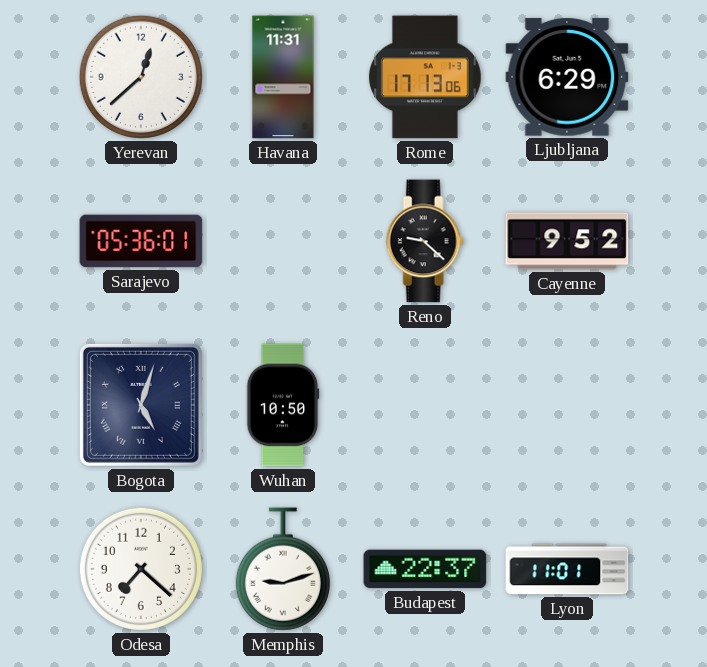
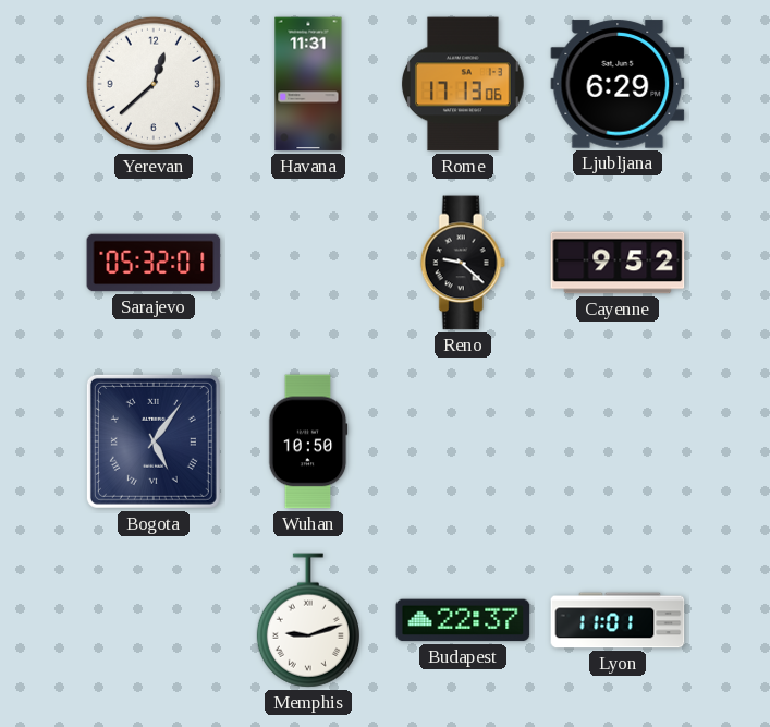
Sarajevo: 05:36 -> 05:32
Bogota: 5:03 -> 5:06
Odesa: 7:22 -> none
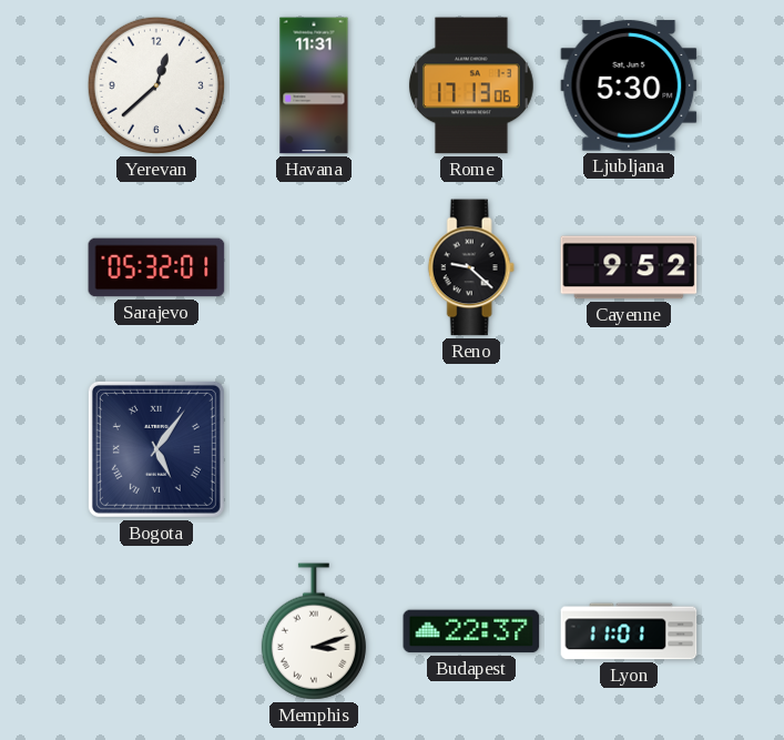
Ljubljana: 6:29 -> 5:30
Wuhan: 10:50 -> none
Memphis: 9:12 -> 3:12
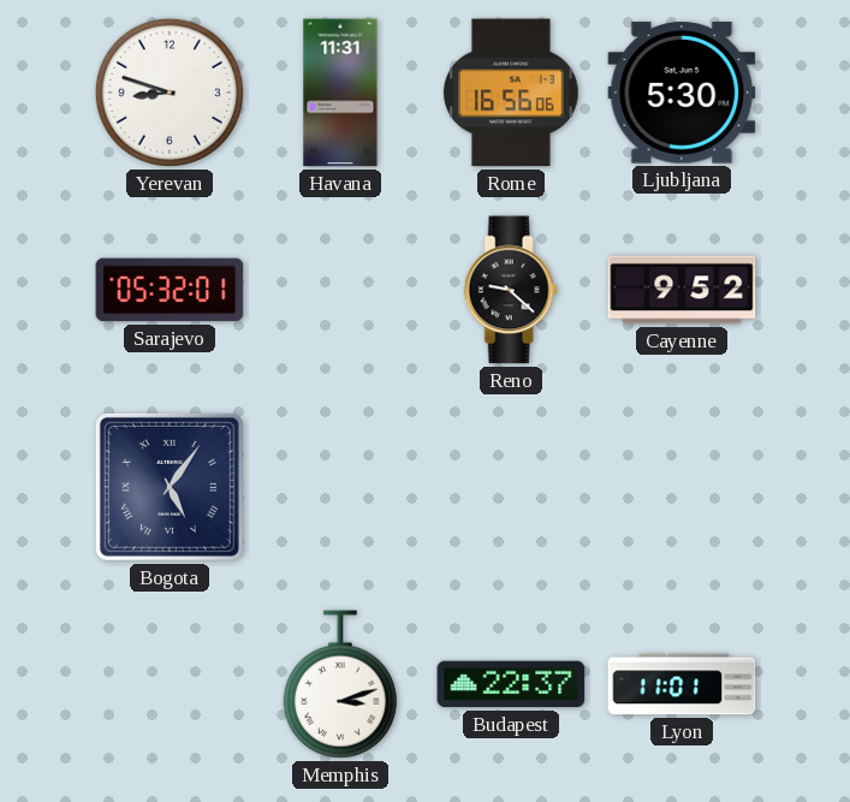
Yerevan: 12:38 -> 8:48
Rome: 17:13 -> 16:56
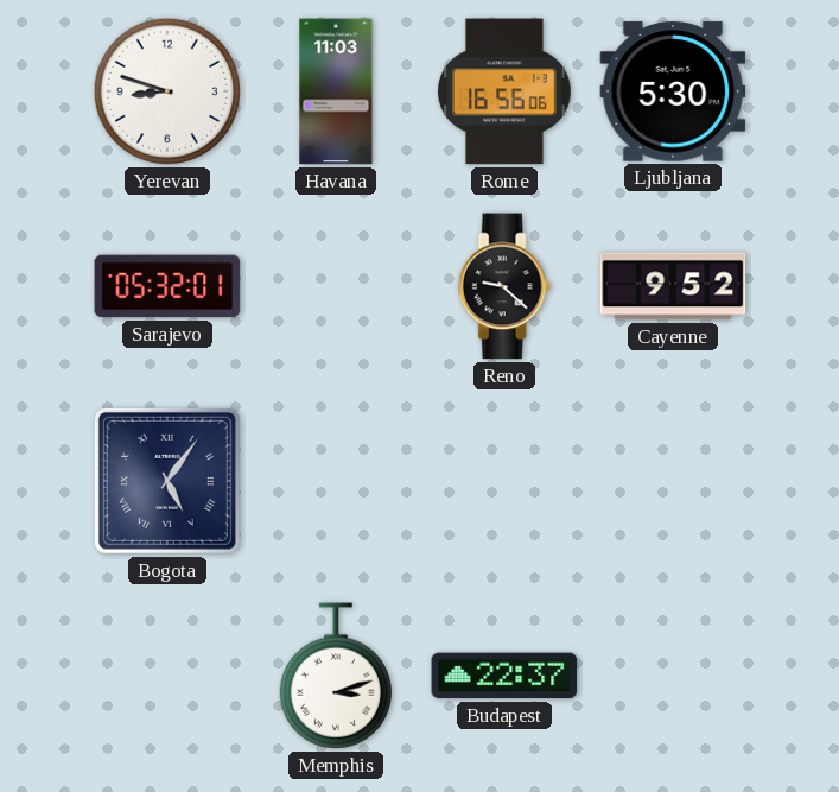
Havana: 11:31 -> 11:03
Lyon: 11:01 -> none
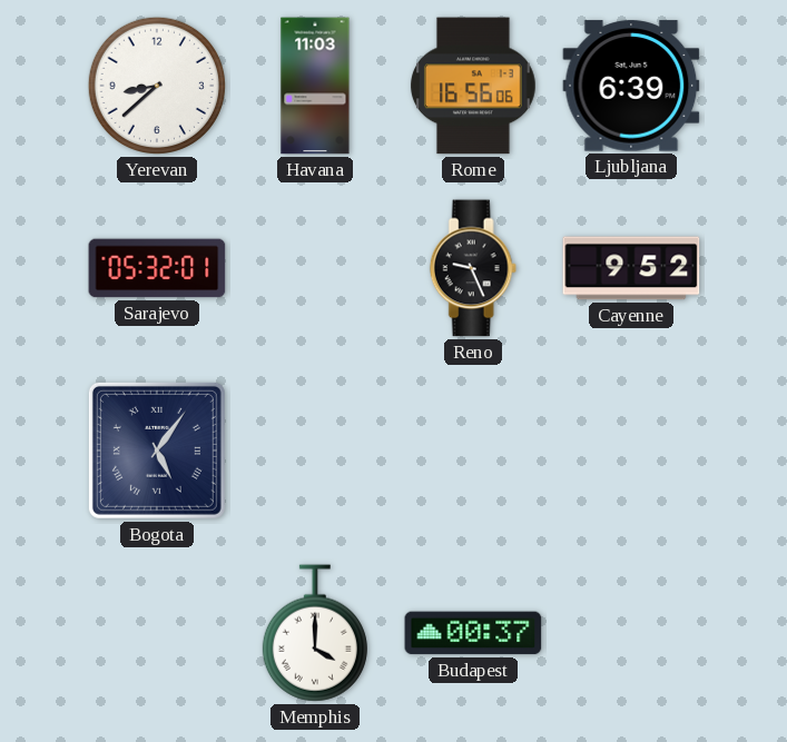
Yerevan: 8:48 -> 8:38
Ljubljana: 5:30 -> 6:39
Reno: 9:22 -> 9:26
Memphis: 3:12 -> 4:00
Budapest: 22:37 -> 00:37
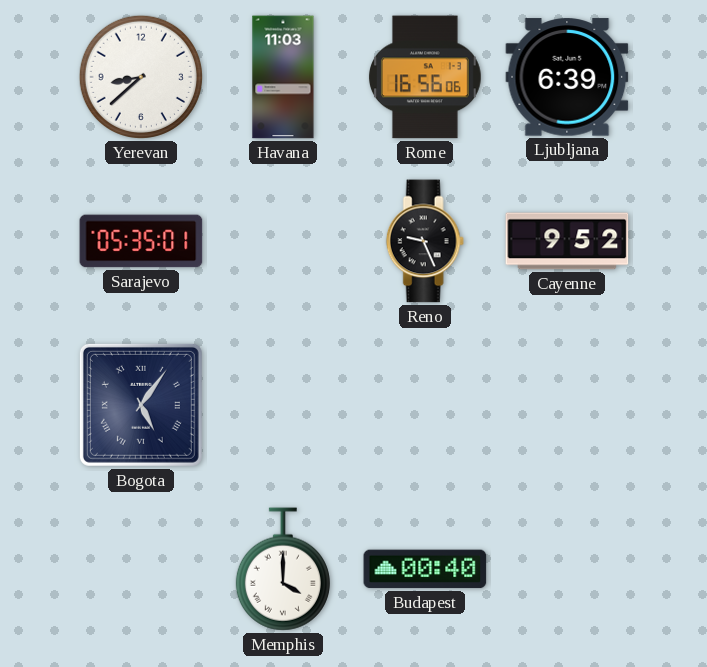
Sarajevo: 05:32 -> 05:35
Budapest: 00:37 -> 00:40
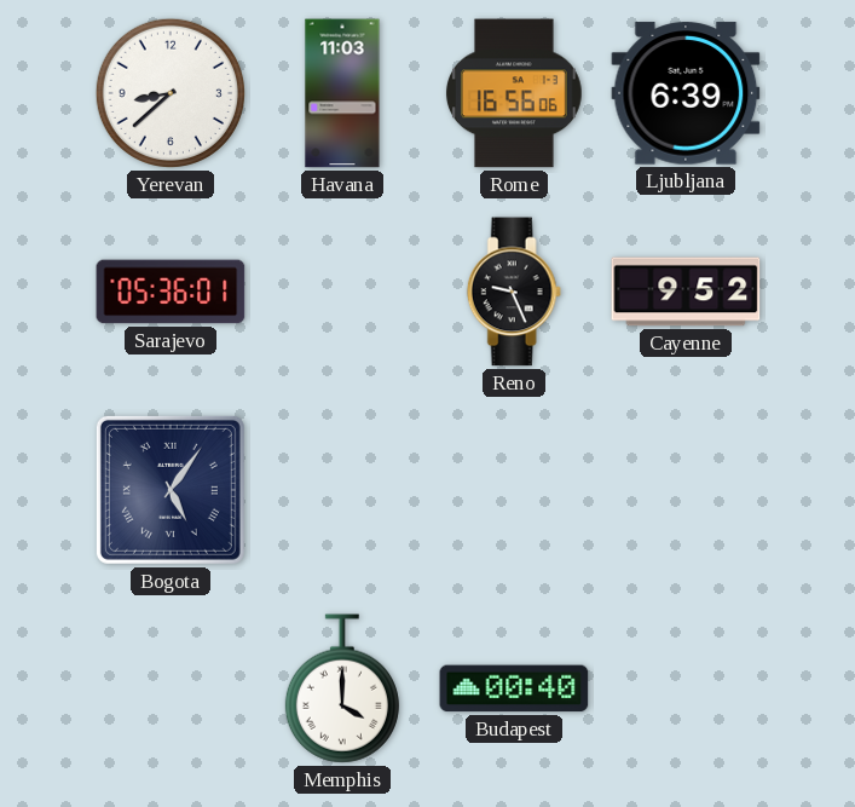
Sarajevo: 05:35 -> 05:36
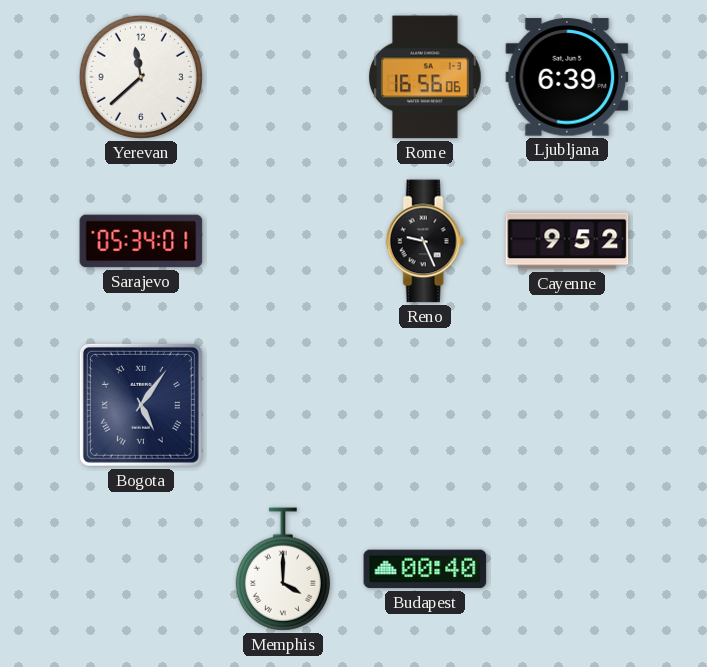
Yerevan: 8:38 -> 11:38
Havana: 11:03 -> none
Sarajevo: 05:36 -> 05:34
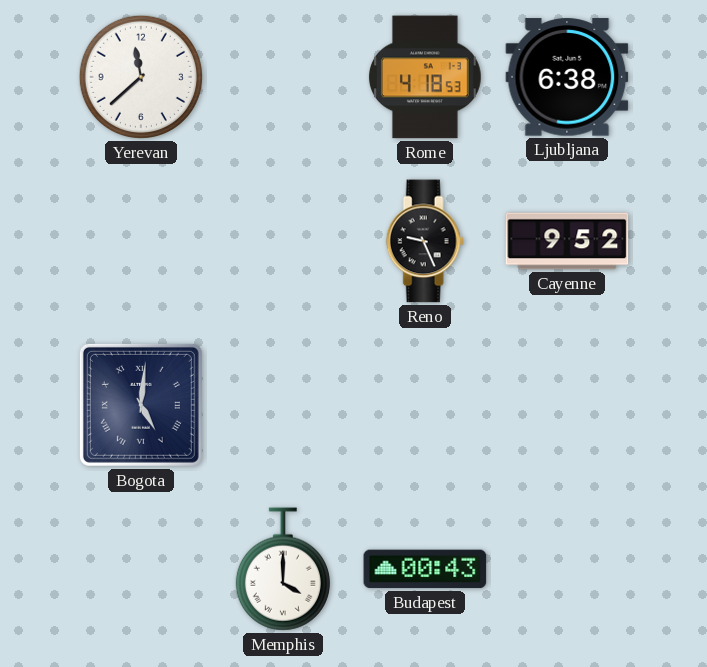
Rome: 16:56 -> 4:18
Ljubljana: 6:39 -> 6:38
Sarajevo: 05:34 -> none
Bogota: 5:06 -> 5:01
Budapest: 00:40 -> 00:43
